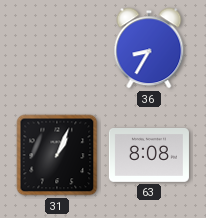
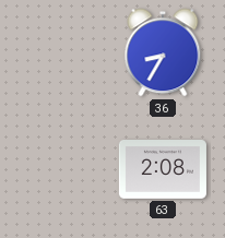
31: 1:04 -> none
63: 8:08 -> 2:08
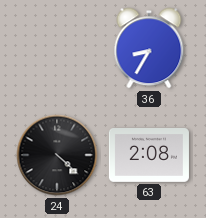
24: none -> 4:22
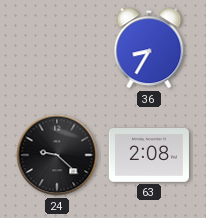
24: 4:22 -> 9:22
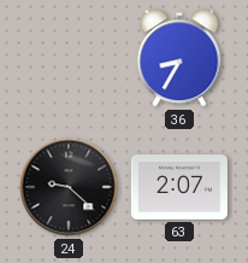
63: 2:08 -> 2:07
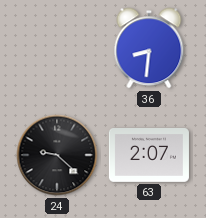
36: 8:35 -> 8:31
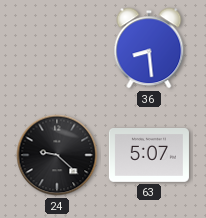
36: 8:31 -> 8:29
63: 2:07 -> 5:07
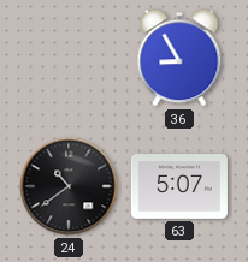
36: 8:29 -> 8:55
24: 9:22 -> 10:39
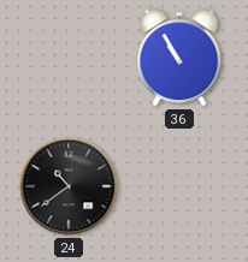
36: 8:55 -> 10:55
63: 5:07 -> none
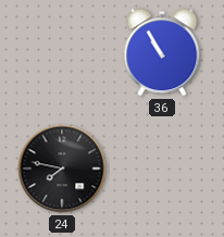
24: 10:39 -> 7:47
